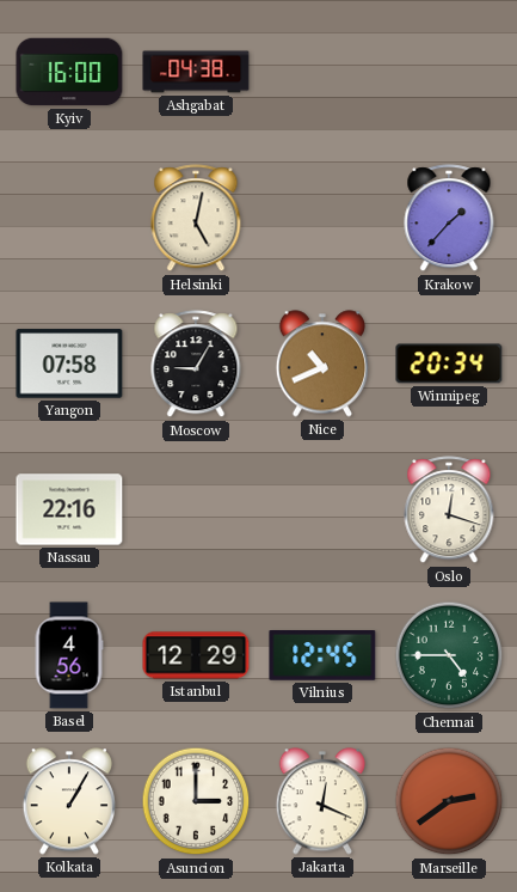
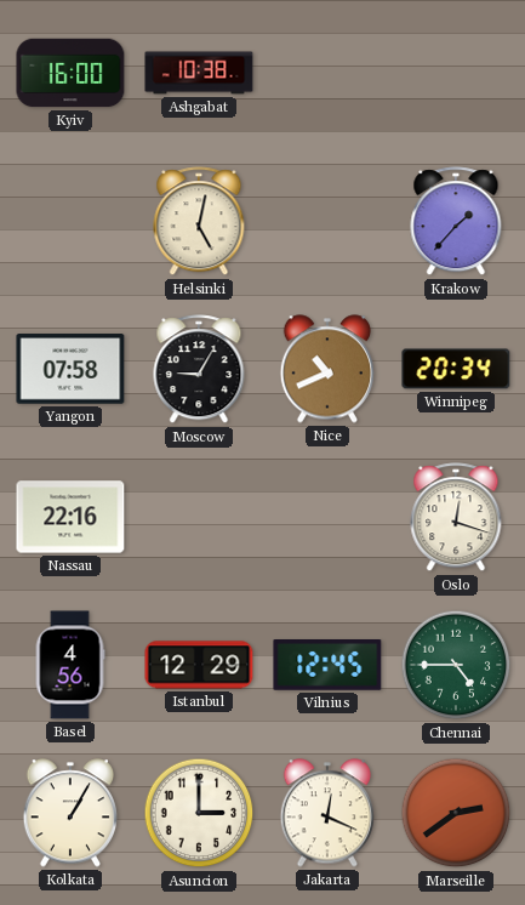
Ashgabat: 04:38 -> 10:38
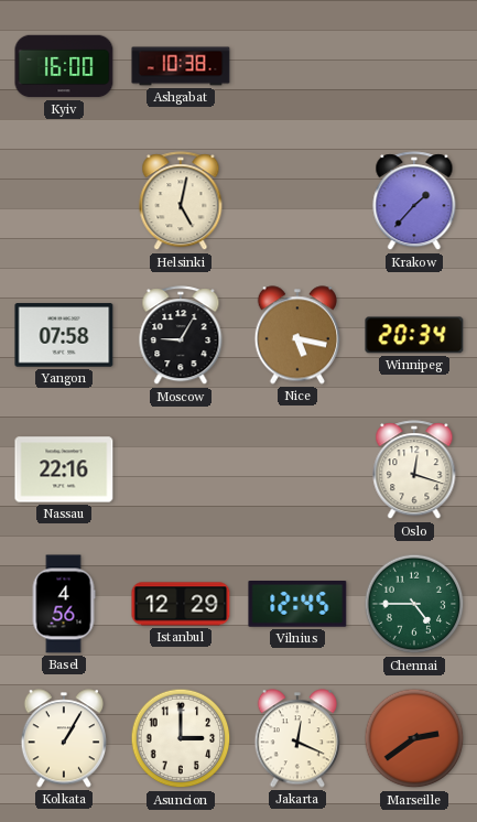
Nice: 10:41 -> 5:17
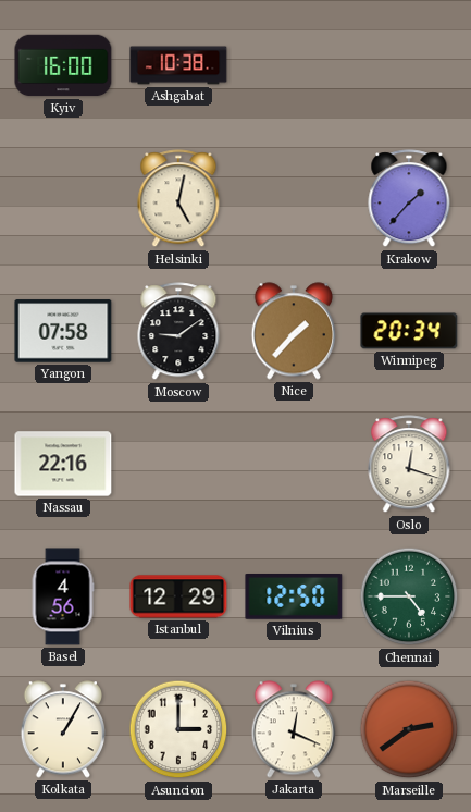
Moscow: 9:05 -> 9:09
Nice: 5:17 -> 1:37
Vilnius: 12:45 -> 12:50
